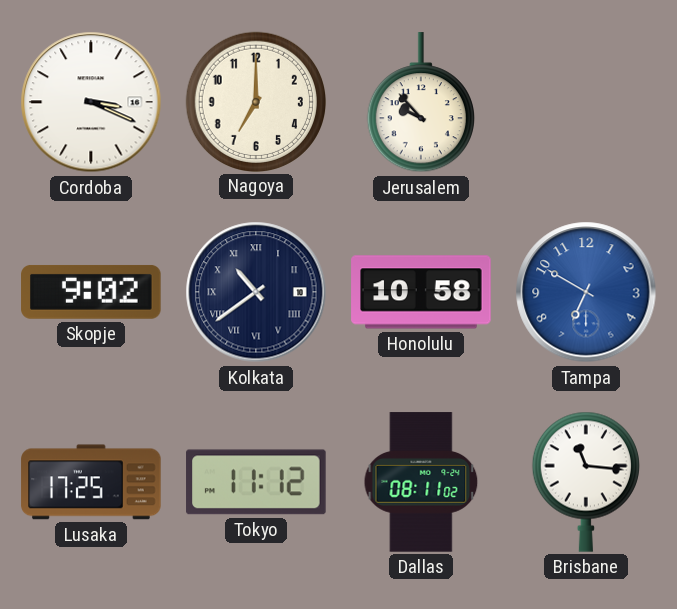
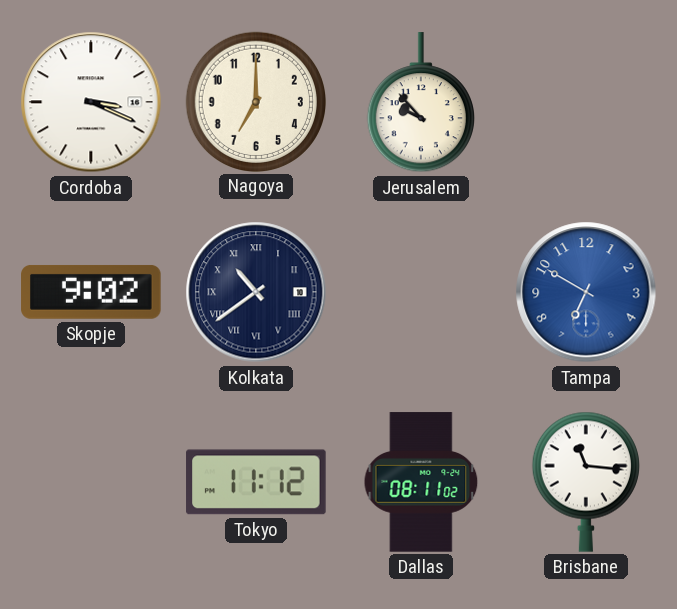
Honolulu: 10:58 -> none
Lusaka: 17:25 -> none
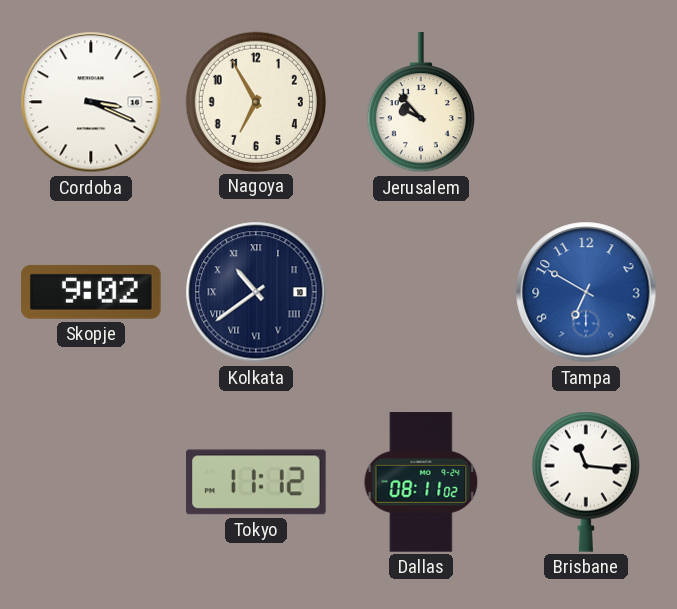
Nagoya: 7:00 -> 6:55
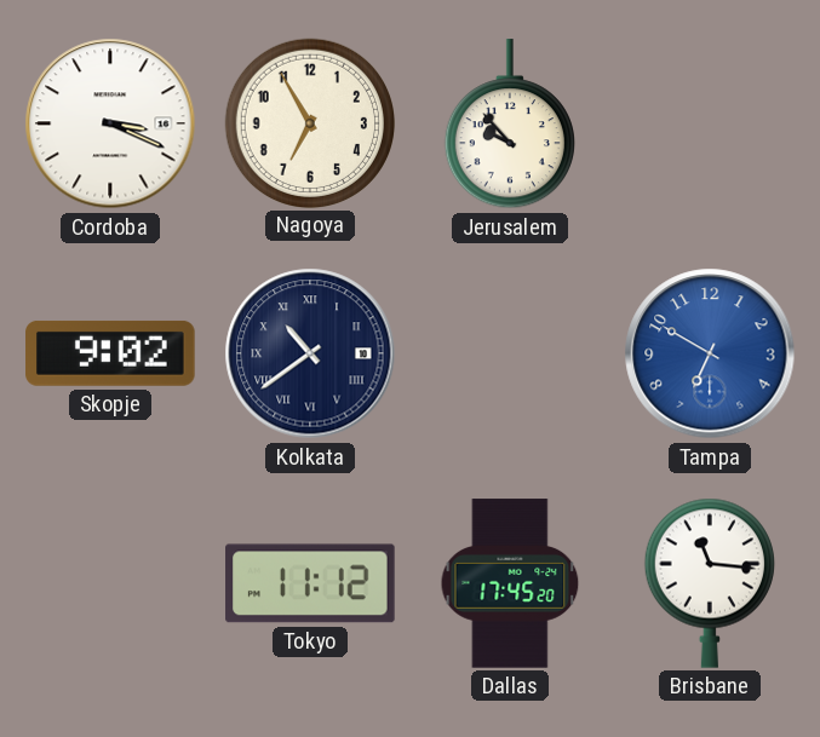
Dallas: 08:11 -> 17:45
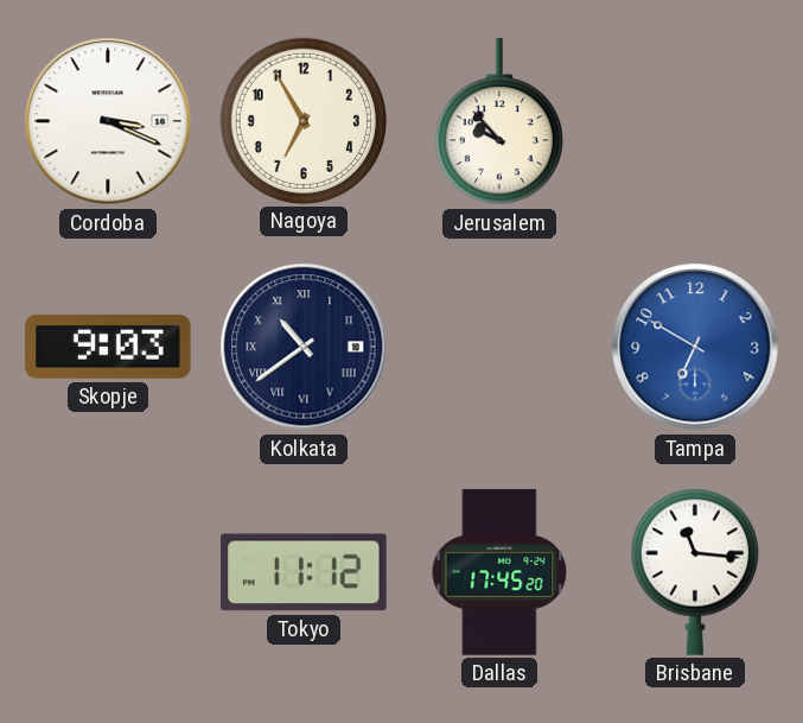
Skopje: 9:02 -> 9:03
